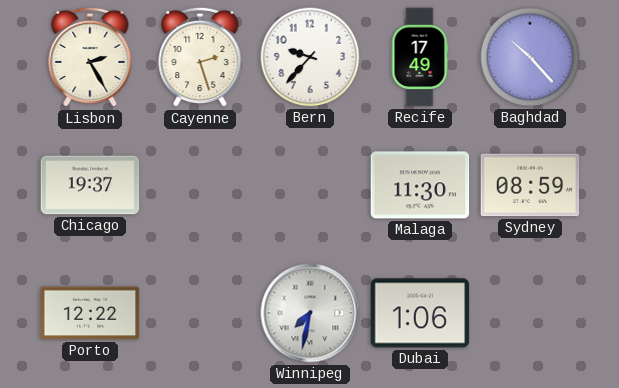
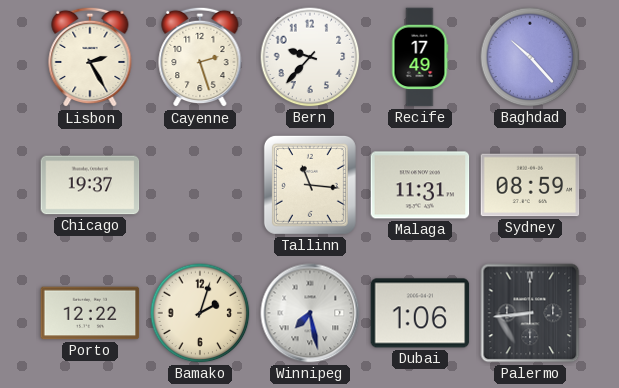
Tallinn: none -> 11:16
Malaga: 11:30 -> 11:31
Bamako: none -> 2:03
Winnipeg: 7:32 -> 7:28
Palermo: none -> 8:44
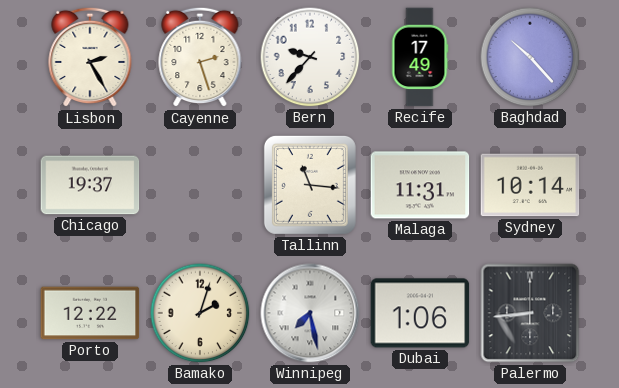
Sydney: 08:59 -> 10:14
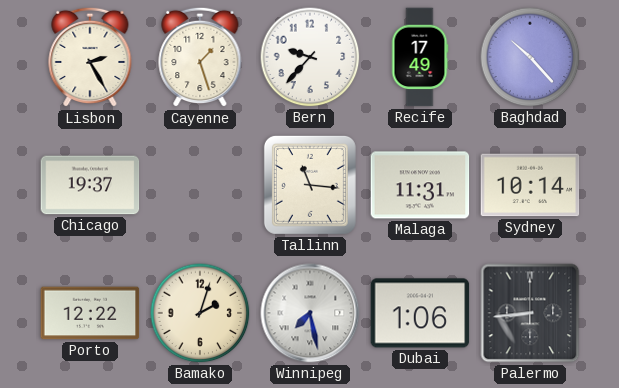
Cayenne: 2:27 -> 1:27
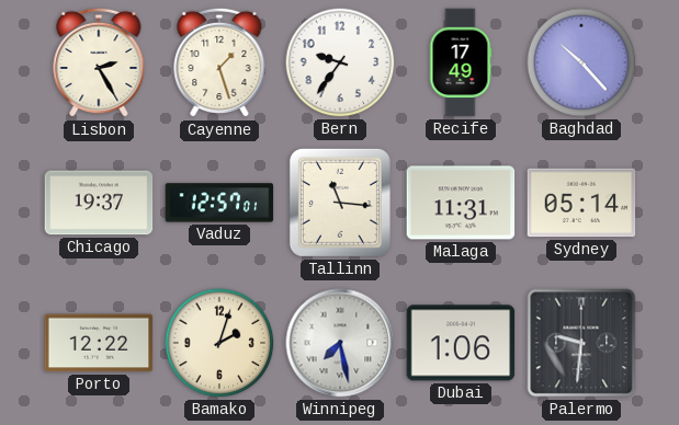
Bern: 9:37 -> 9:36
Vaduz: none -> 12:57
Sydney: 10:14 -> 05:14
Palermo: 8:44 -> 9:31
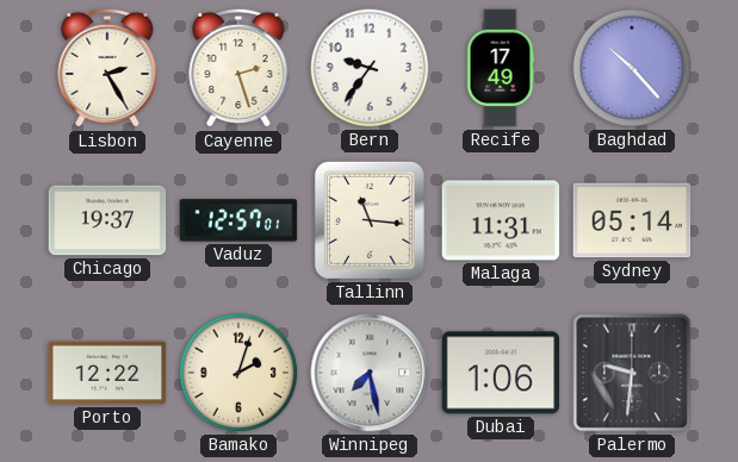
Cayenne: 1:27 -> 2:27
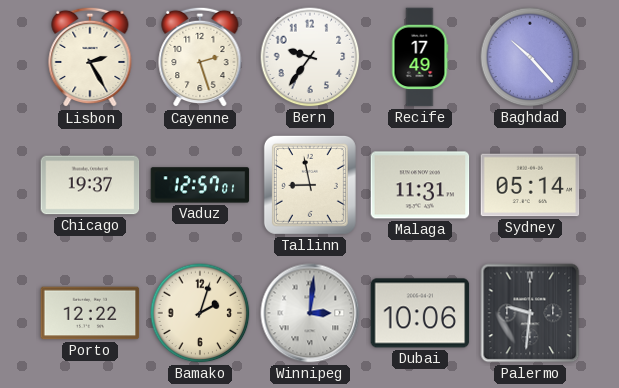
Tallinn: 11:16 -> 8:58
Winnipeg: 7:28 -> 3:01
Dubai: 1:06 -> 10:06
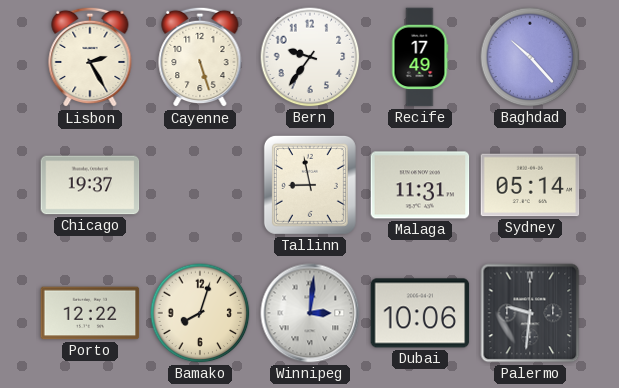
Cayenne: 2:27 -> 5:27
Vaduz: 12:57 -> none
Bamako: 2:03 -> 8:03
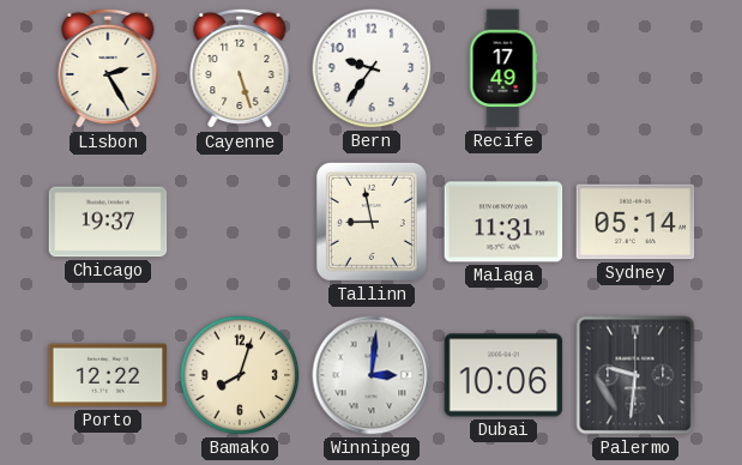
Baghdad: 10:23 -> none
